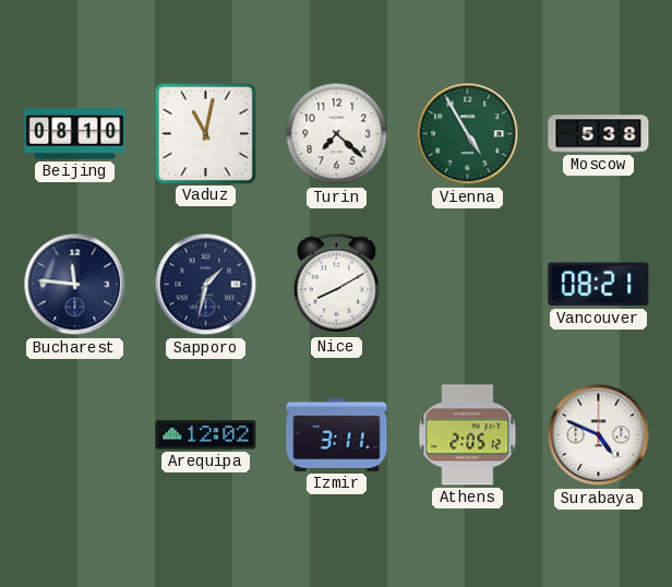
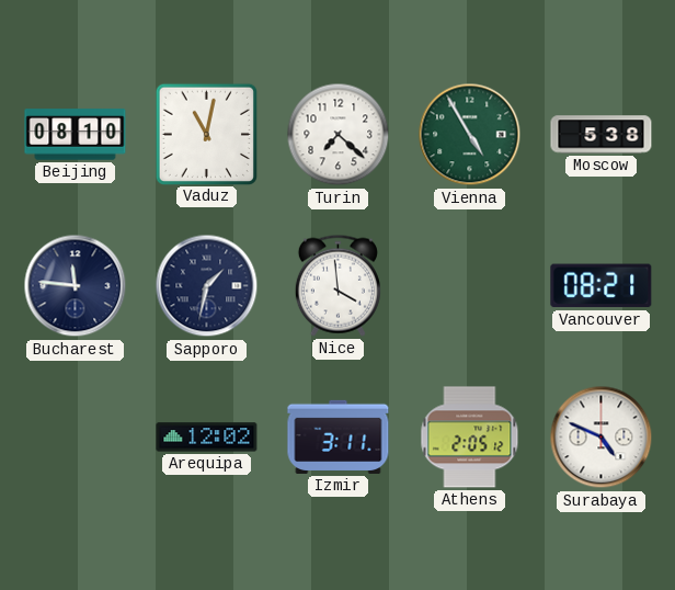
Nice: 8:10 -> 3:59
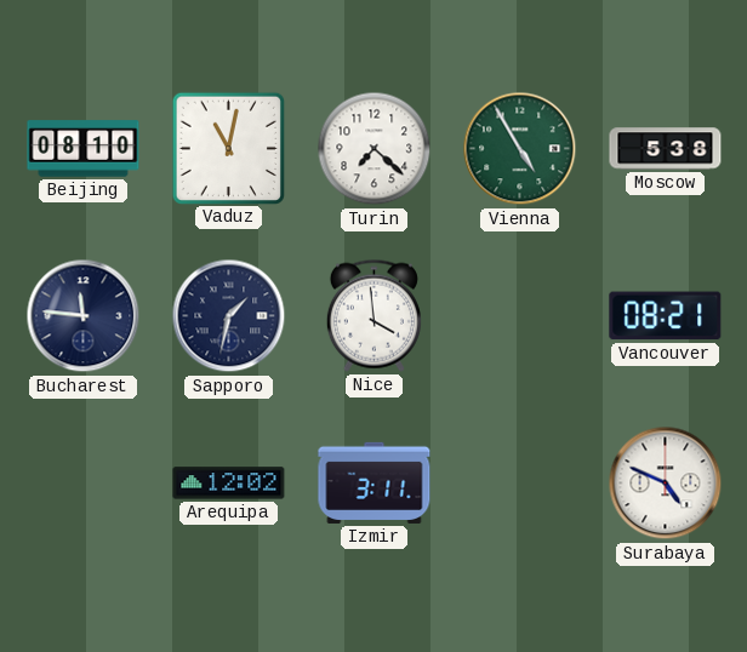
Athens: 2:05 -> none
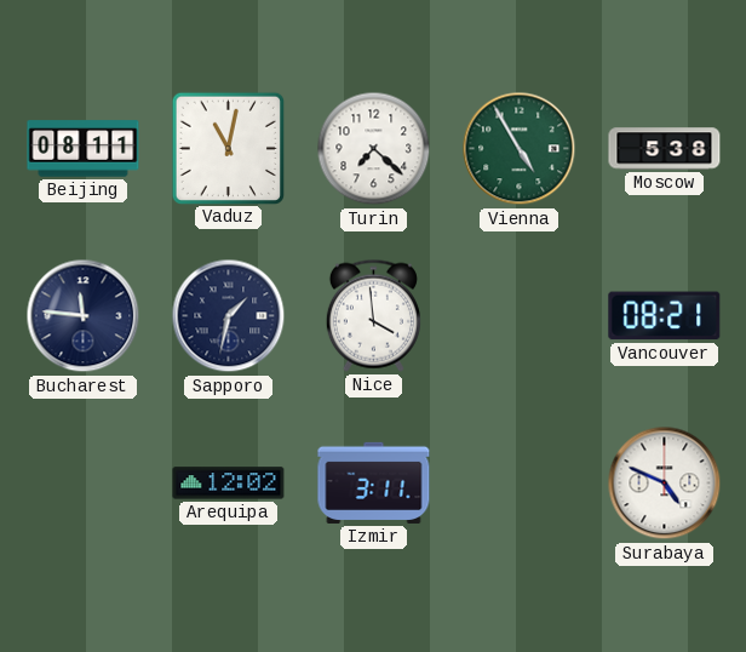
Beijing: 08:10 -> 08:11
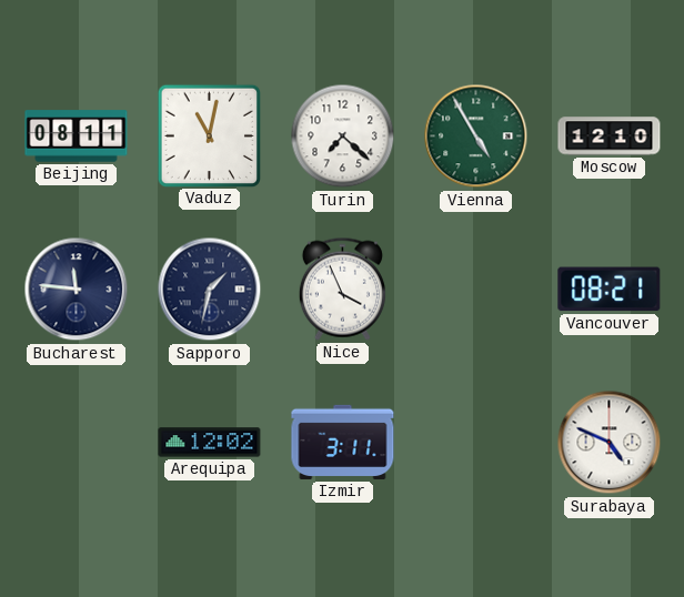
Moscow: 5:38 -> 12:10
Nice: 3:59 -> 3:56
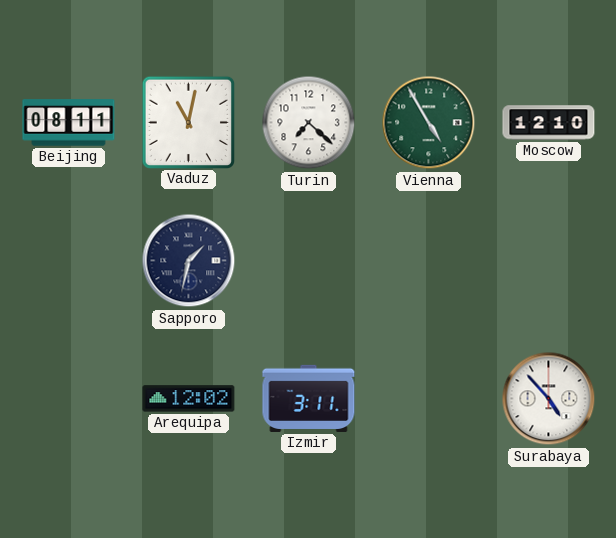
Bucharest: 11:46 -> none
Nice: 3:56 -> none
Vancouver: 08:21 -> none
Surabaya: 4:49 -> 4:53
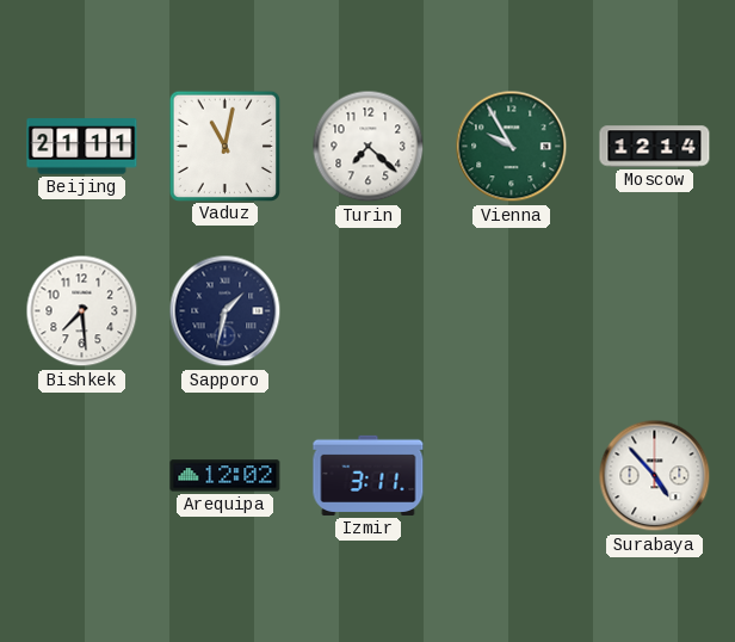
Beijing: 08:11 -> 21:11
Vienna: 4:55 -> 9:55
Moscow: 12:10 -> 12:14
Bishkek: none -> 7:29
